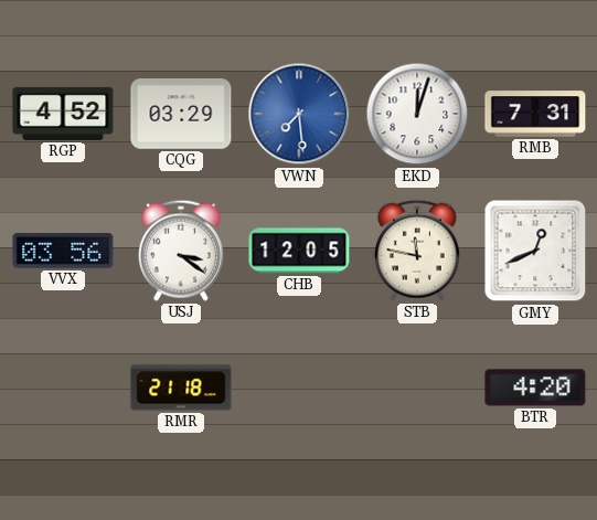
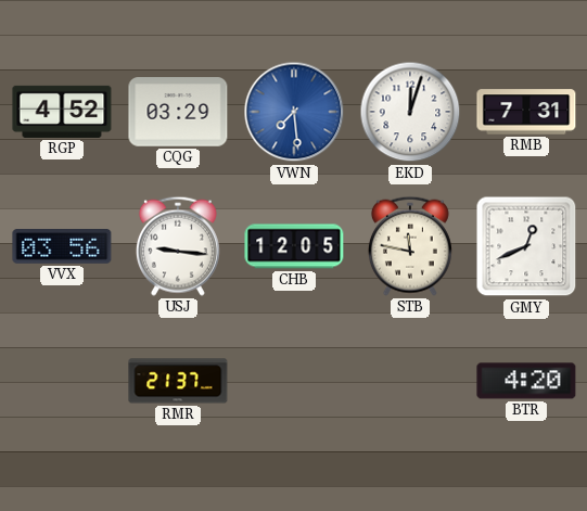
USJ: 3:21 -> 9:16
RMR: 21:18 -> 21:37
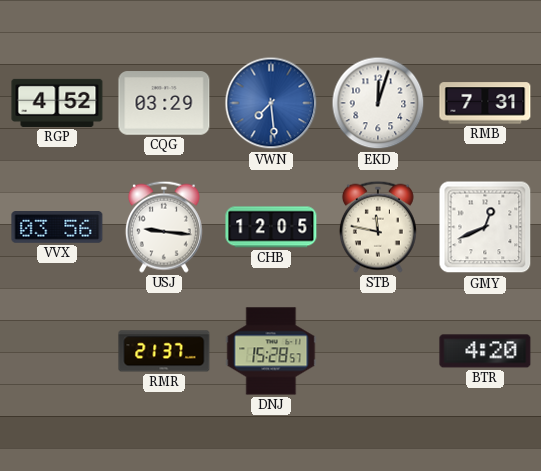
DNJ: none -> 15:28
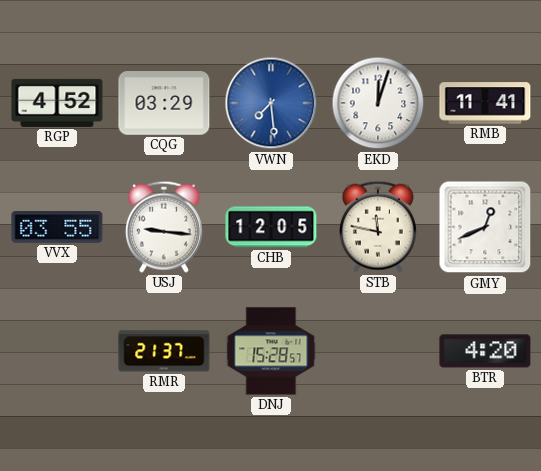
RMB: 7:31 -> 11:41
VVX: 03:56 -> 03:55
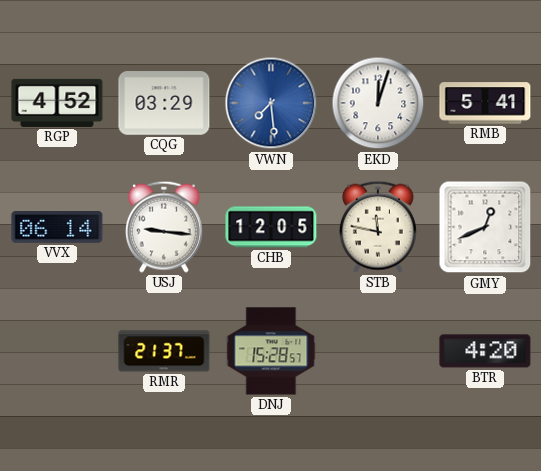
RMB: 11:41 -> 5:41
VVX: 03:55 -> 06:14
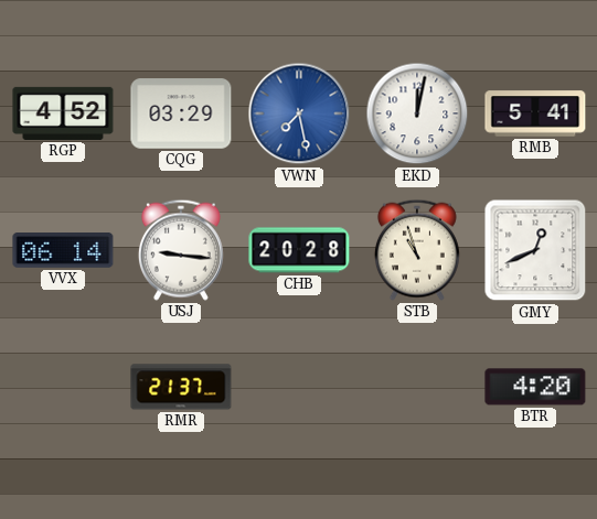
VWN: 7:29 -> 7:28
EKD: 12:03 -> 12:02
CHB: 12:05 -> 20:28
STB: 11:47 -> 10:57
DNJ: 15:28 -> none
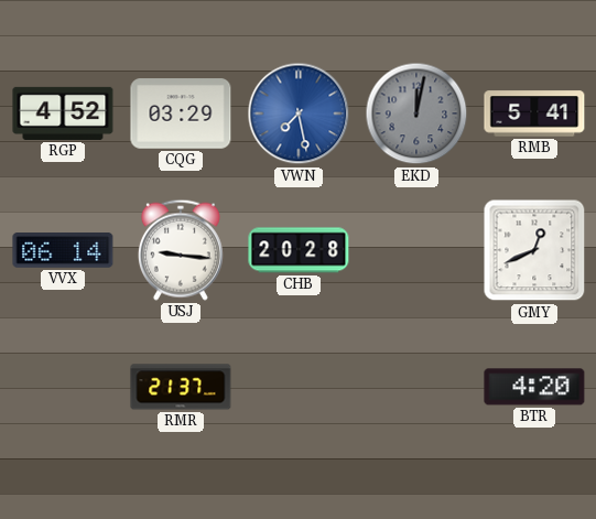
EKD dial: white -> grey
STB: 10:57 -> none
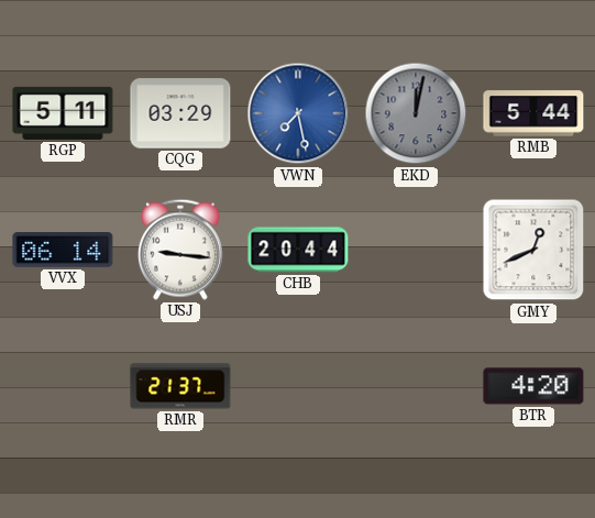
RGP: 4:52 -> 5:11
RMB: 5:41 -> 5:44
CHB: 20:28 -> 20:44
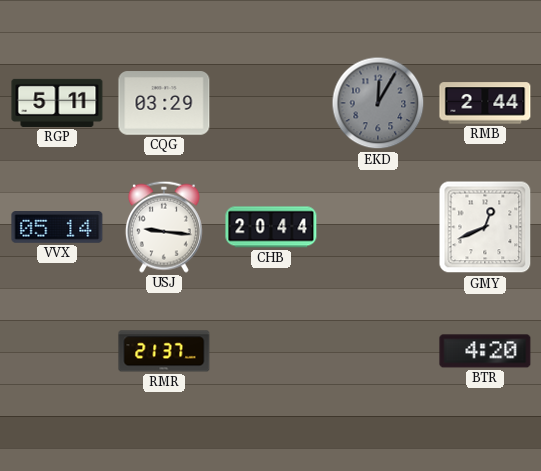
VWN: 7:28 -> none
EKD: 12:02 -> 12:05
RMB: 5:44 -> 2:44
VVX: 06:14 -> 05:14
